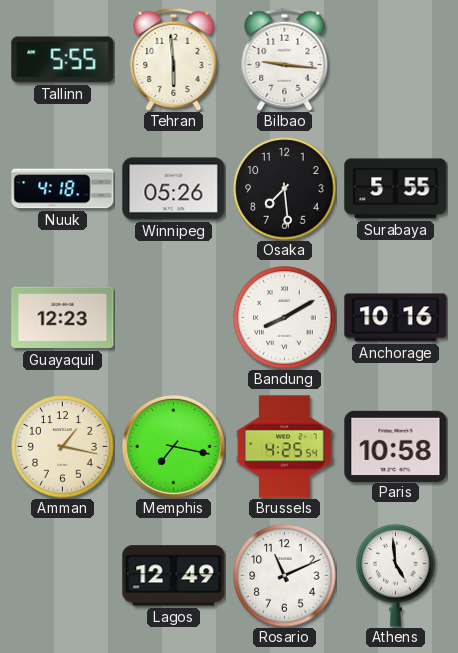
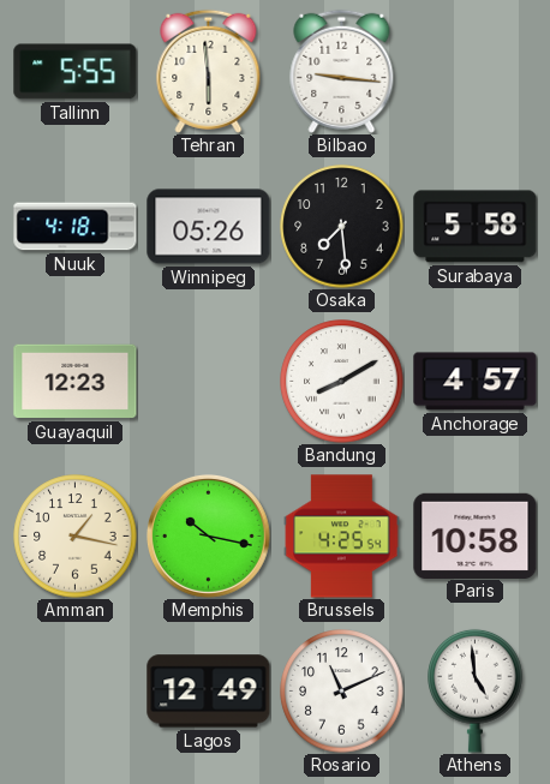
Surabaya: 5:55 -> 5:58
Anchorage: 10:16 -> 4:57
Memphis: 7:17 -> 10:17
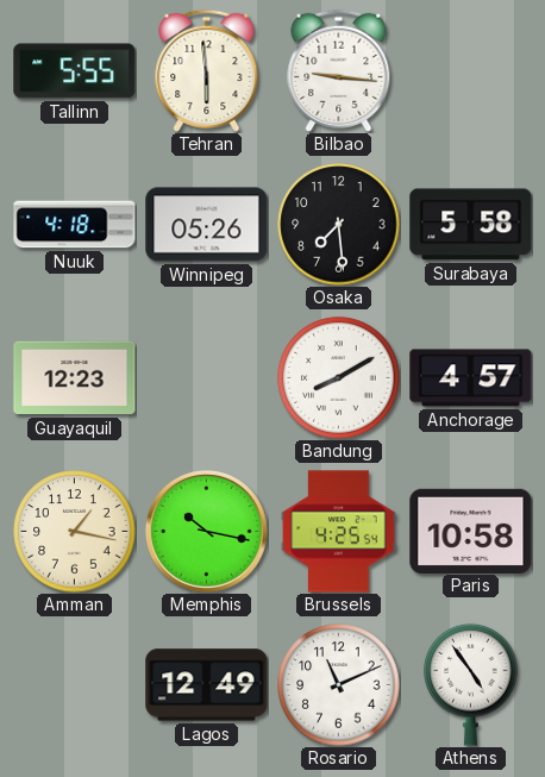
Athens: 4:59 -> 4:54
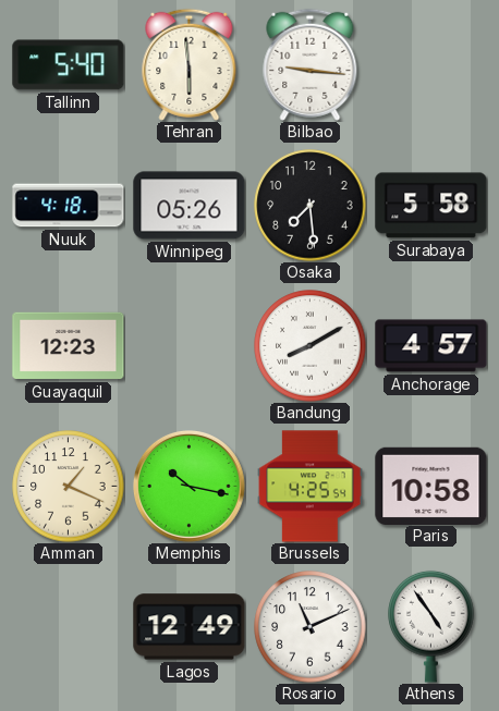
Tallinn: 5:55 -> 5:40
Amman: 1:17 -> 1:19
